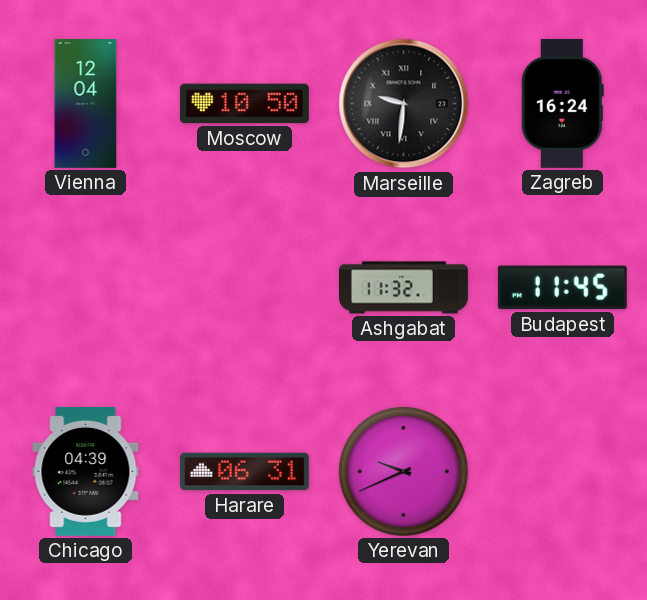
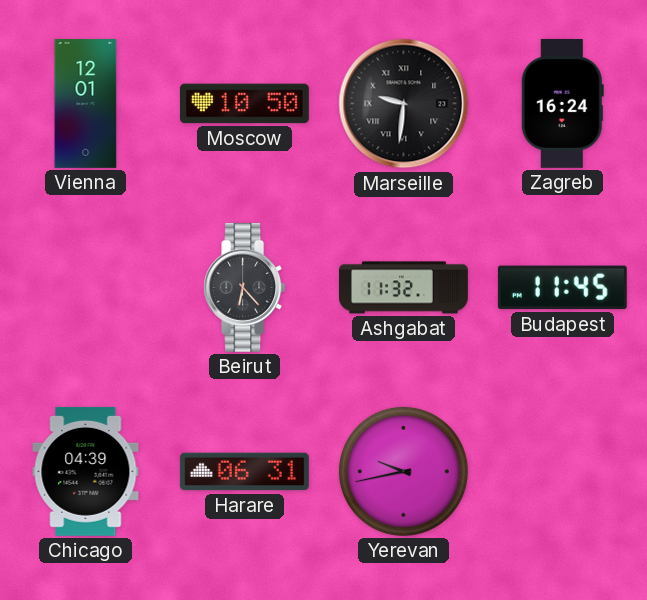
Vienna: 12:04 -> 12:01
Beirut: none -> 6:23
Yerevan: 9:41 -> 9:43
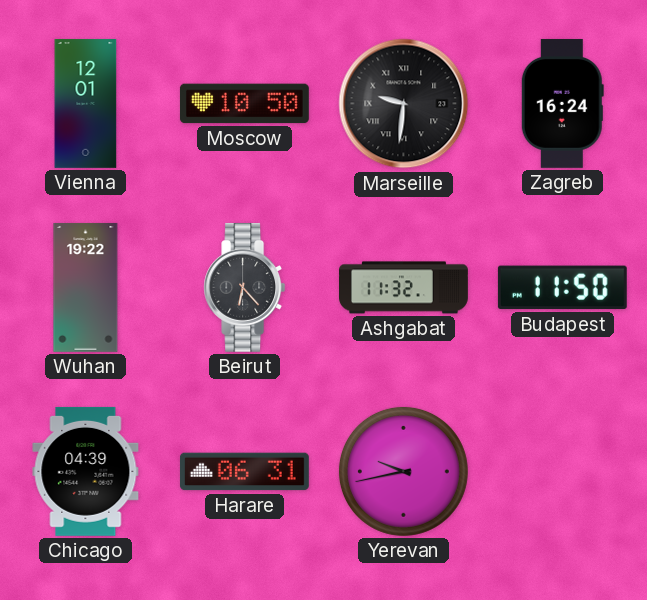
Wuhan: none -> 19:22
Budapest: 11:45 -> 11:50
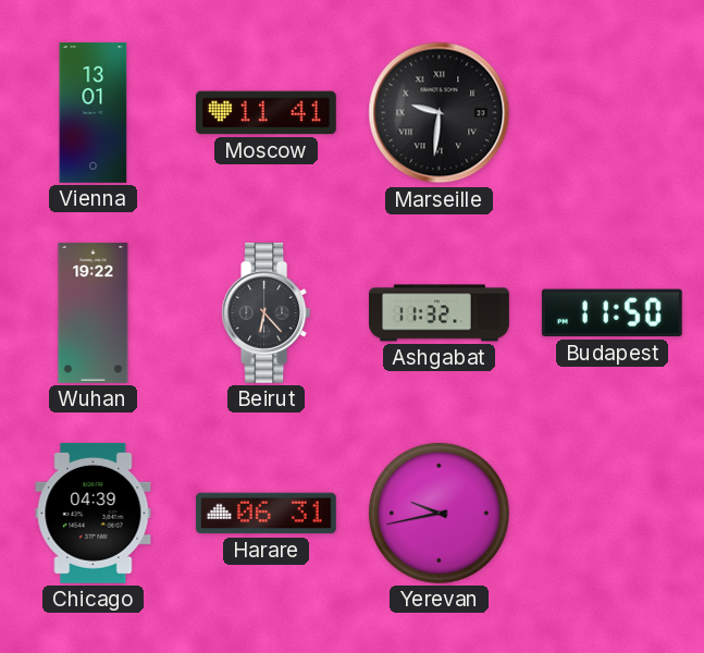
Vienna: 12:01 -> 13:01
Moscow: 10:50 -> 11:41
Zagreb: 16:24 -> none
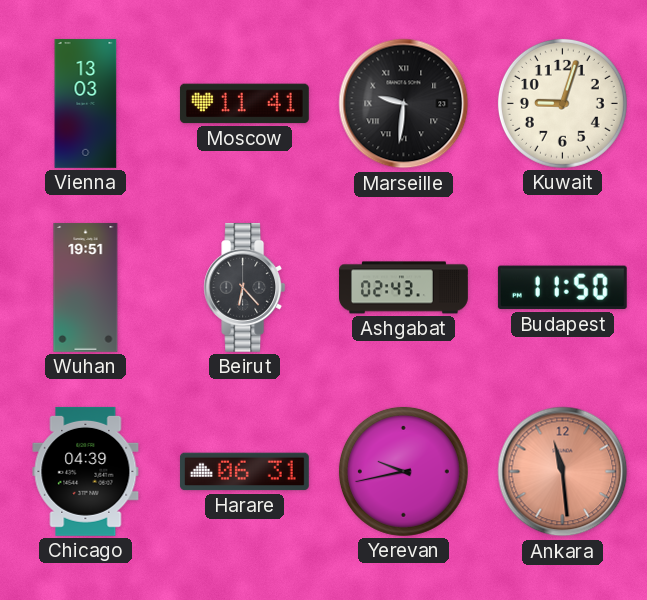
Vienna: 13:01 -> 13:03
Kuwait: none -> 9:03
Wuhan: 19:22 -> 19:51
Ashgabat: 11:32 -> 02:43
Ankara: none -> 11:29
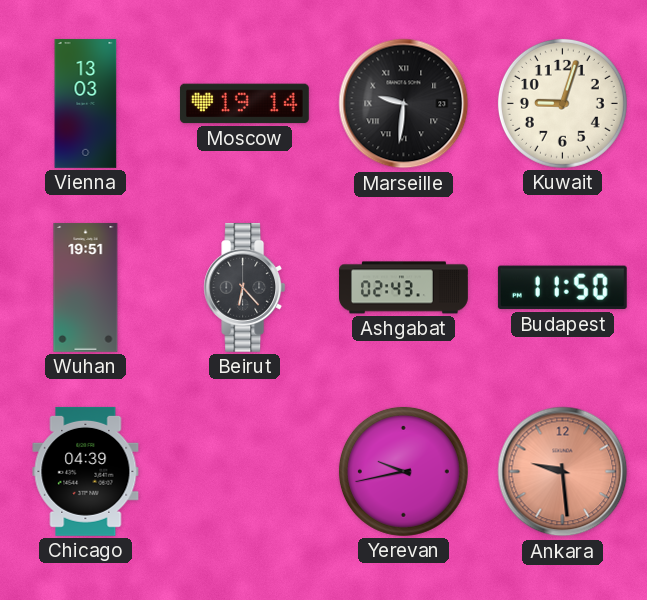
Moscow: 11:41 -> 19:14
Harare: 06:31 -> none
Ankara: 11:29 -> 9:29
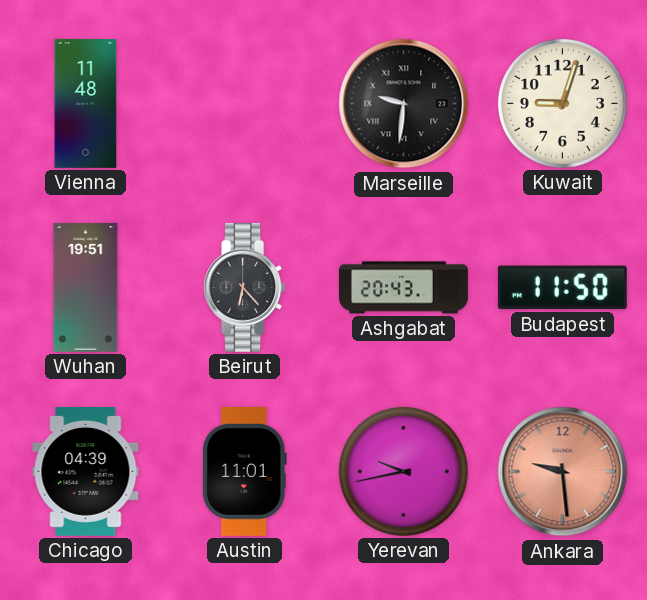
Vienna: 13:03 -> 11:48
Moscow: 19:14 -> none
Ashgabat: 02:43 -> 20:43
Austin: none -> 11:01
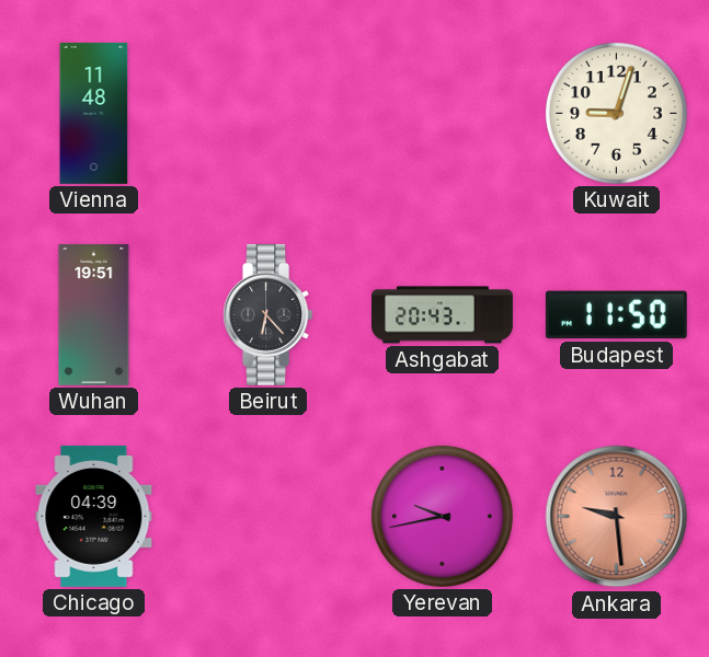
Marseille: 9:31 -> none
Austin: 11:01 -> none
